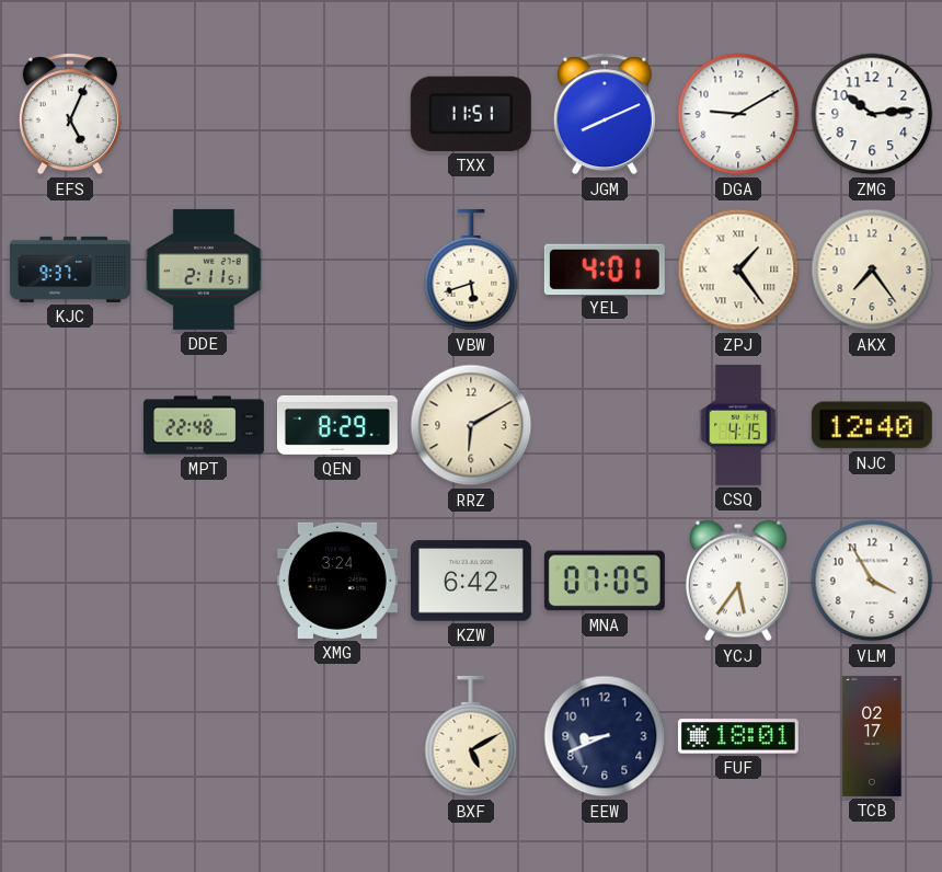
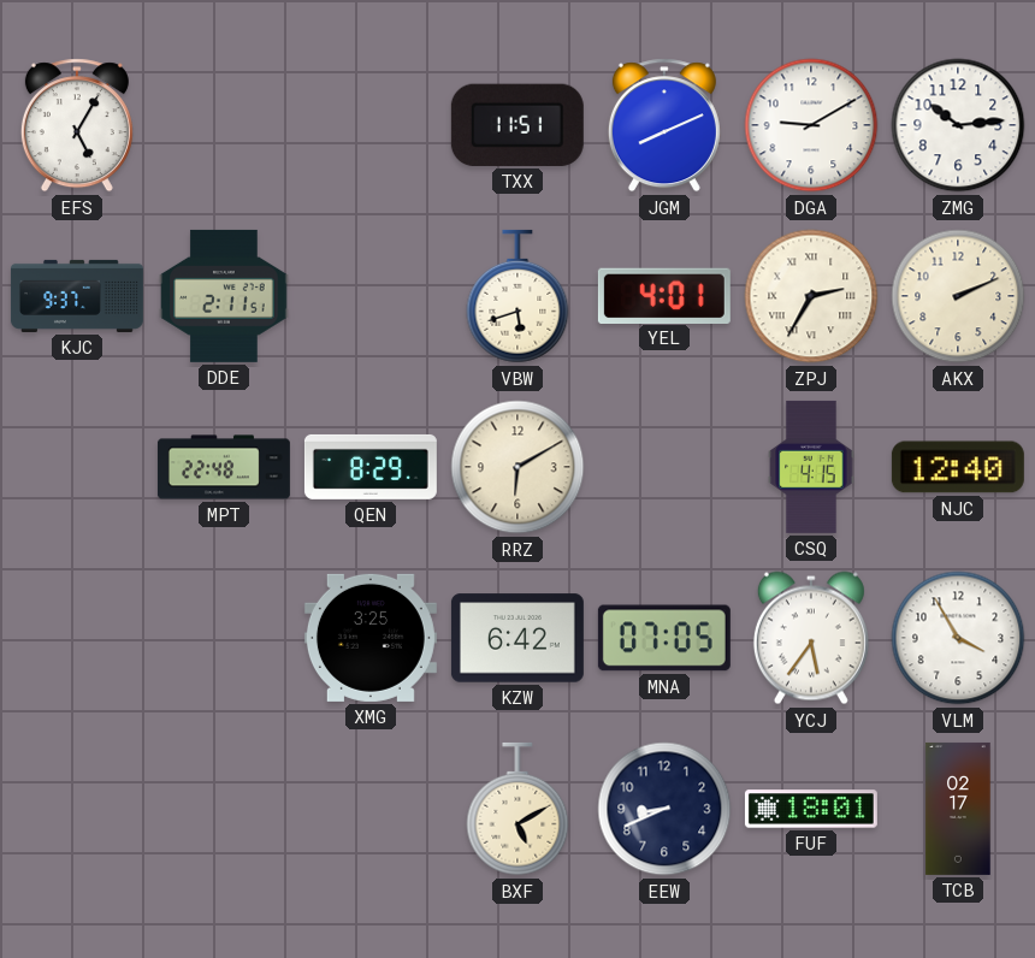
EFS: 5:04 -> 5:05
ZPJ: 1:24 -> 2:35
AKX: 7:24 -> 2:11
XMG: 3:24 -> 3:25
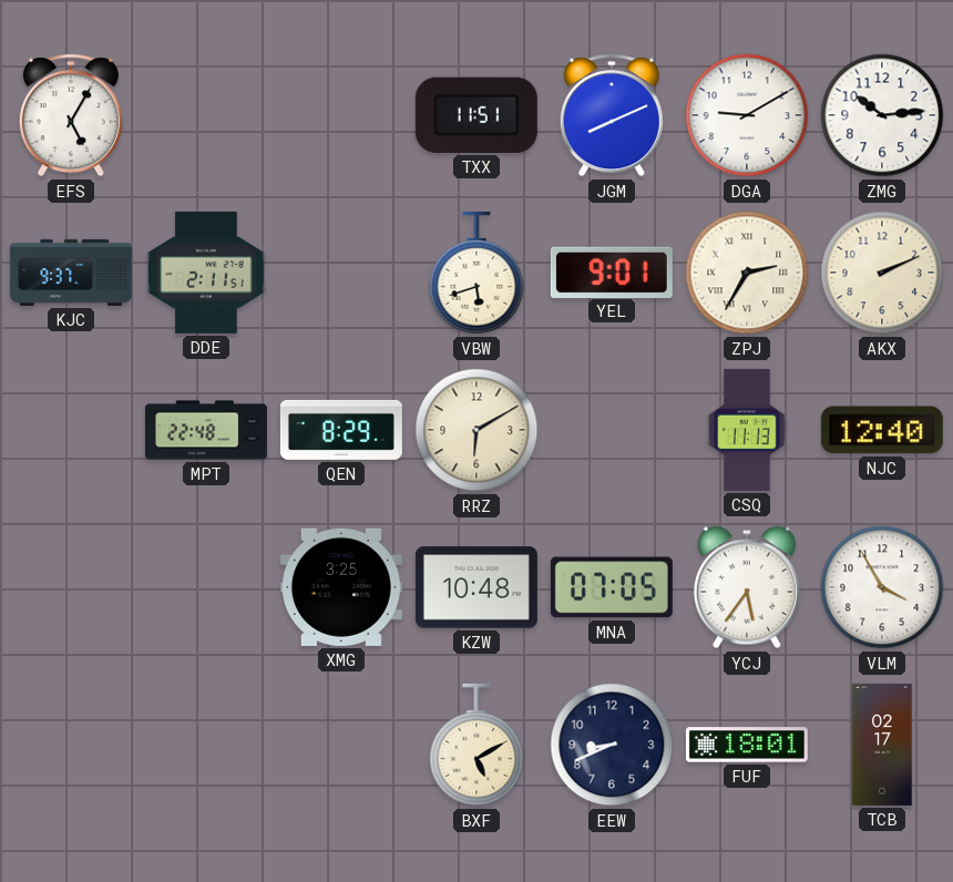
YEL: 4:01 -> 9:01
CSQ: 4:15 -> 11:13
KZW: 6:42 -> 10:48
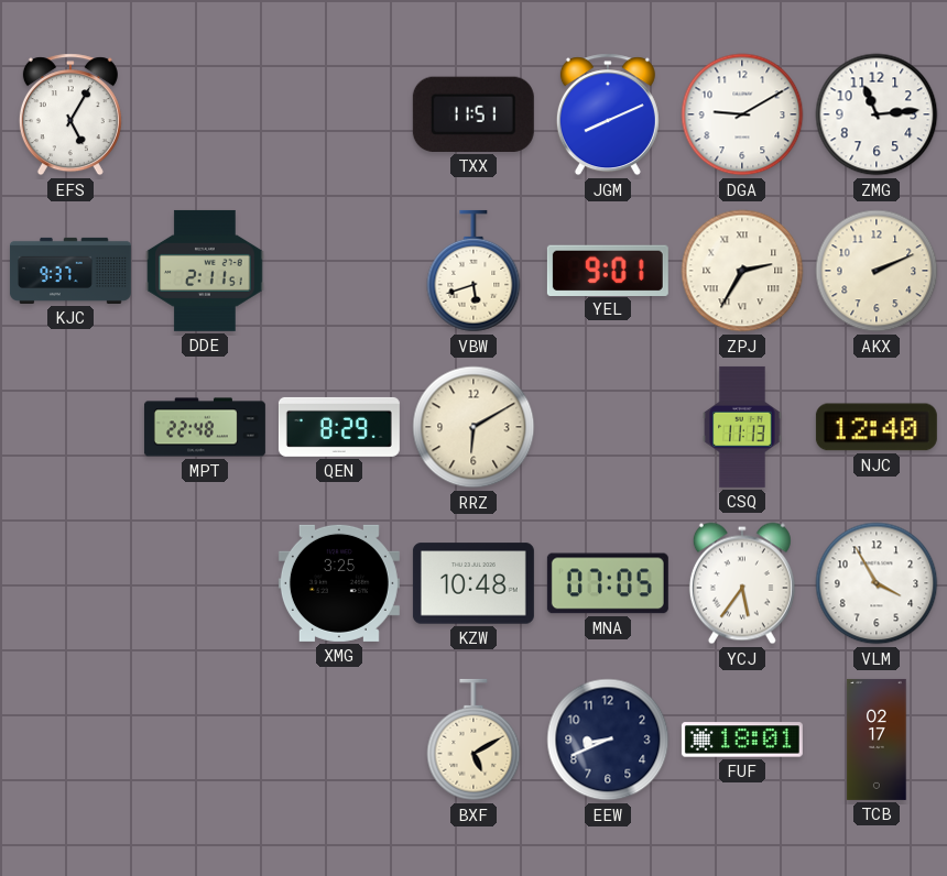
ZMG: 10:14 -> 11:14
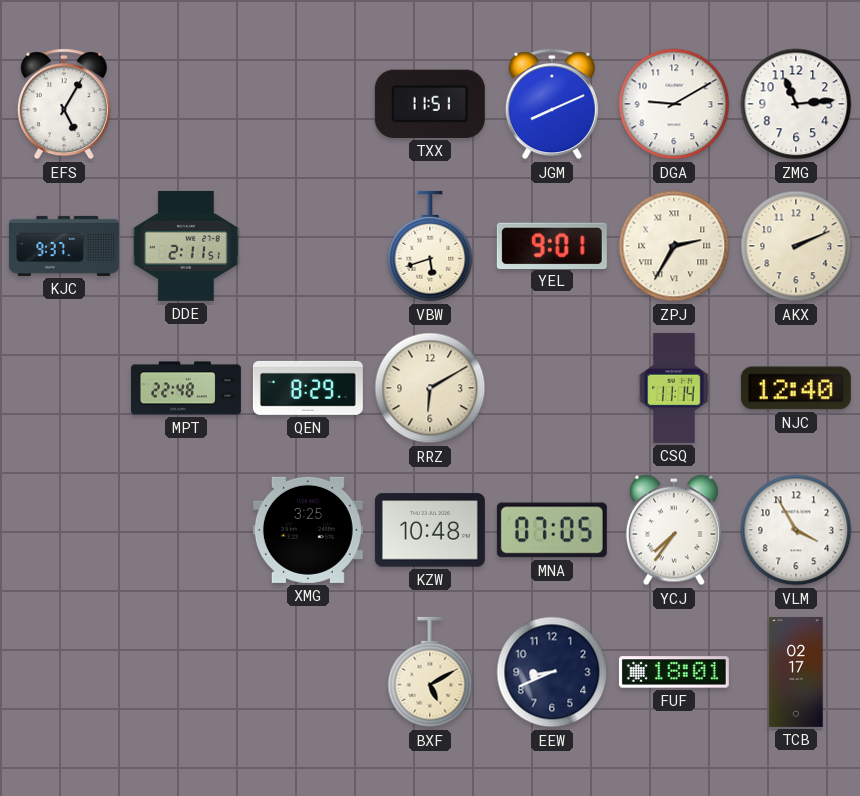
CSQ: 11:13 -> 11:14
YCJ: 5:36 -> 7:36
